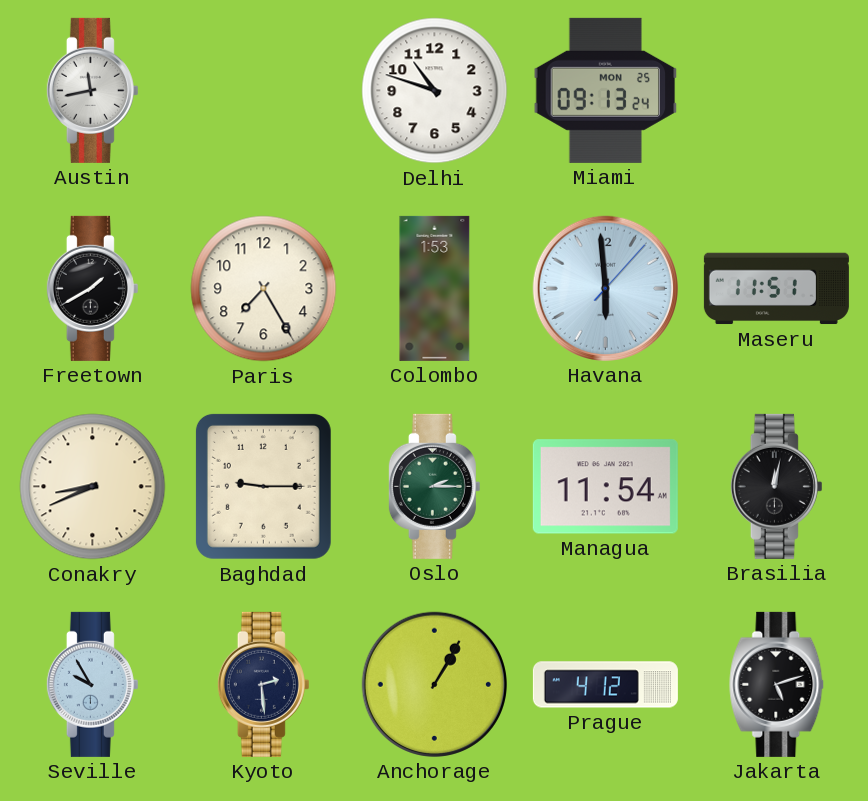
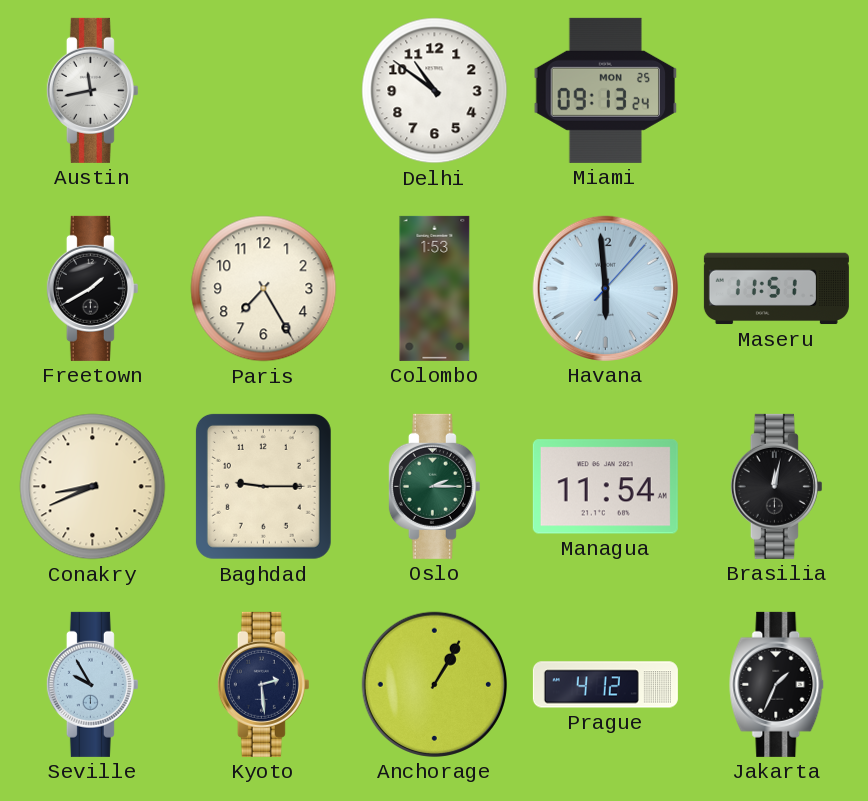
Delhi: 10:48 -> 10:51
Jakarta: 5:12 -> 1:34
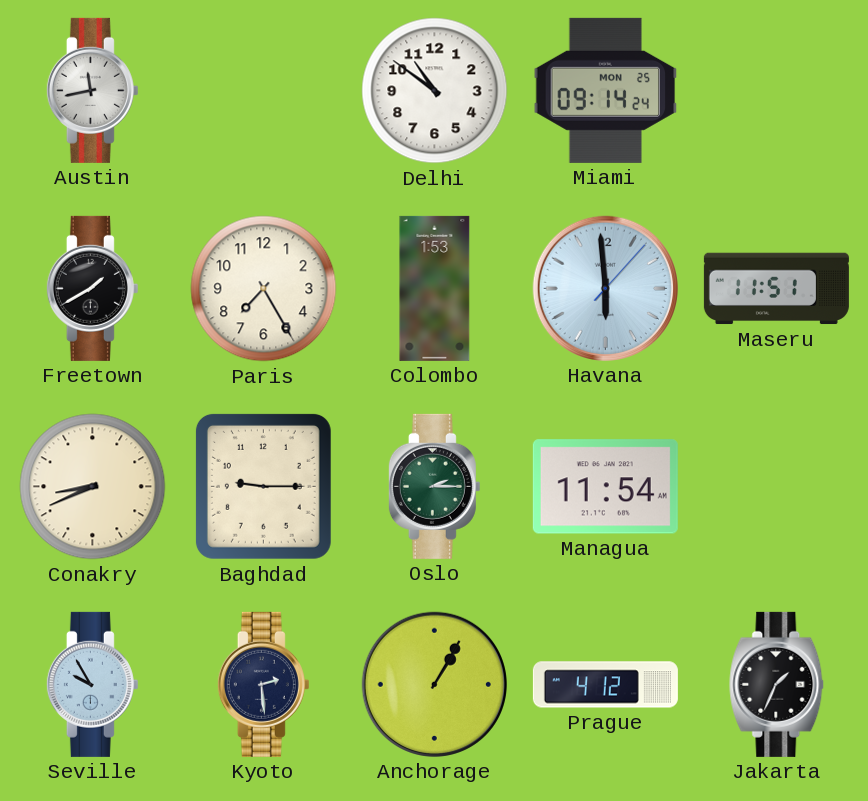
Miami: 09:13 -> 09:14
Brasilia: 12:02 -> none
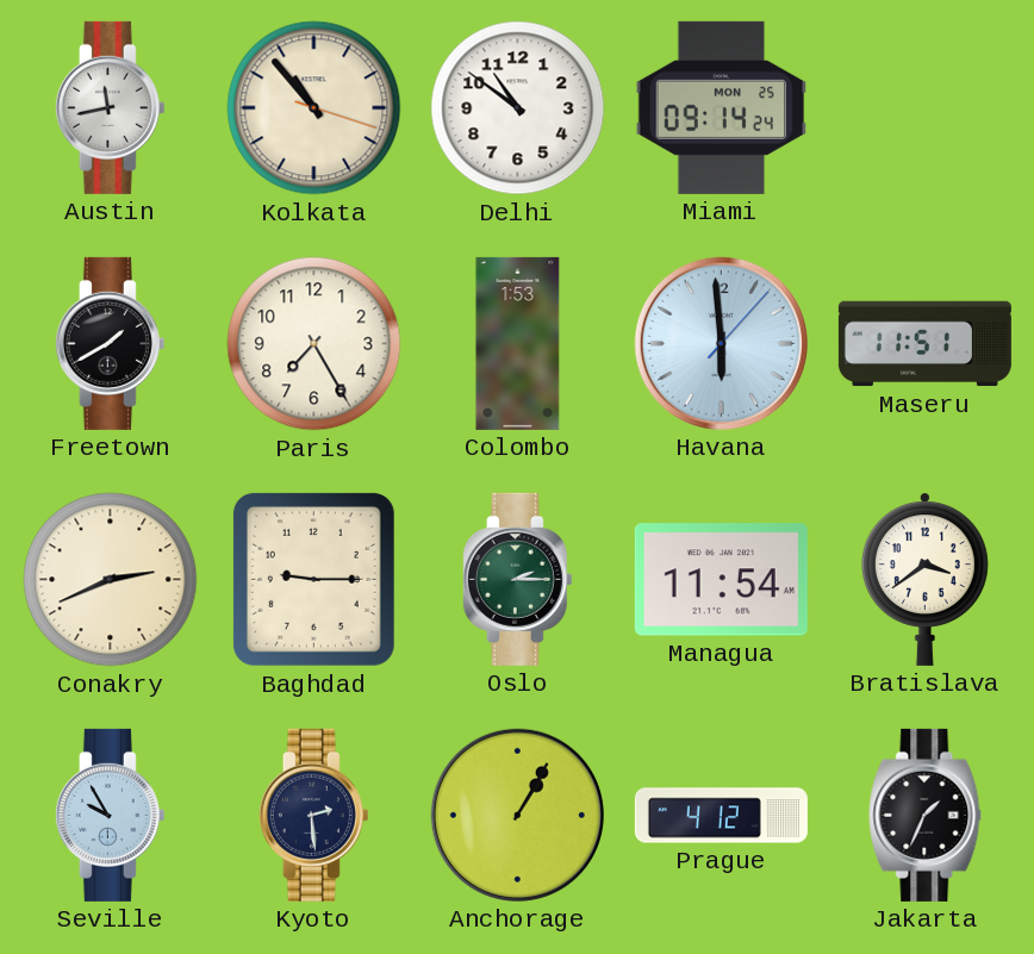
Kolkata: none -> 10:53
Conakry: 8:41 -> 2:41
Bratislava: none -> 3:39
